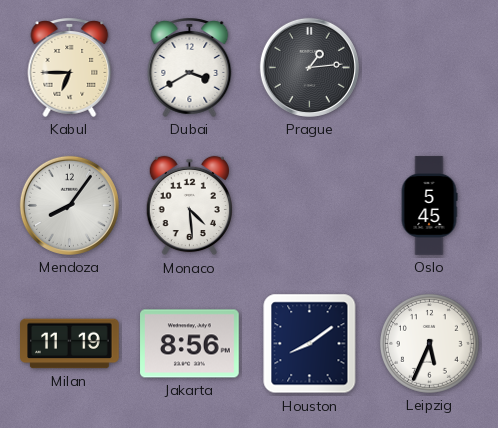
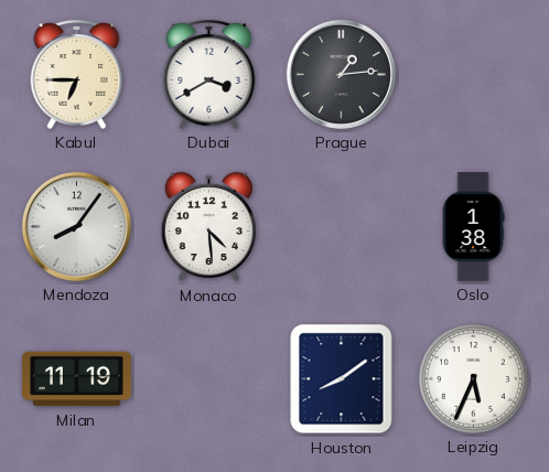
Oslo: 5:45 -> 1:38
Jakarta: 8:56 -> none
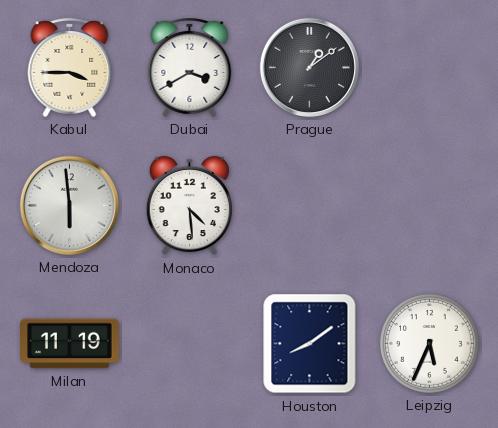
Kabul: 6:45 -> 3:45
Prague: 1:14 -> 1:09
Mendoza: 8:06 -> 5:59
Oslo: 1:38 -> none
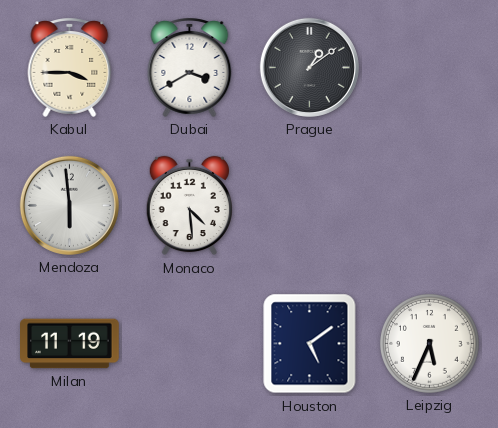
Houston: 8:09 -> 5:09
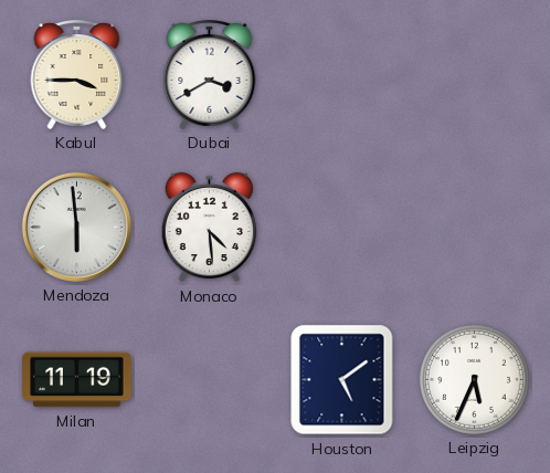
Prague: 1:09 -> none
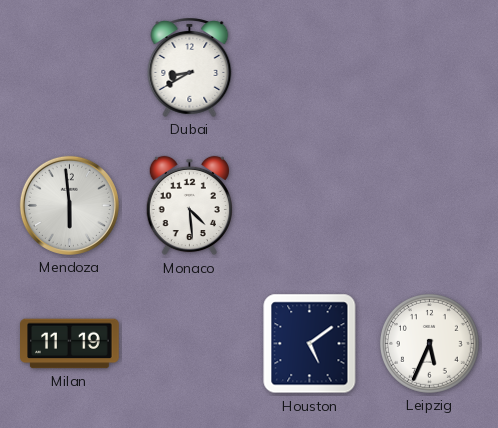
Kabul: 3:45 -> none
Dubai: 3:40 -> 8:40
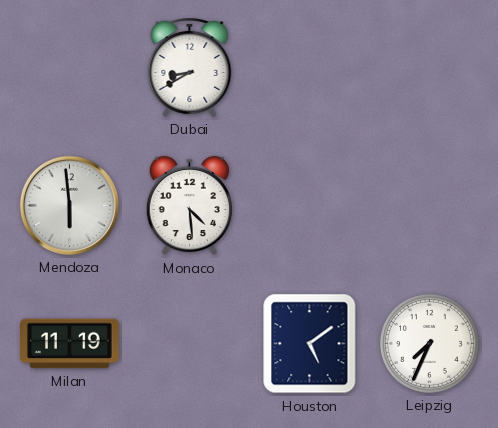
Leipzig: 5:34 -> 7:34
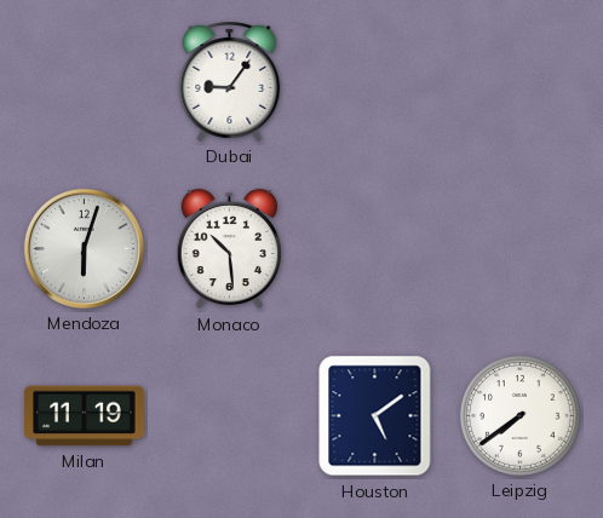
Dubai: 8:40 -> 9:06
Mendoza: 5:59 -> 6:03
Monaco: 4:29 -> 10:29
Leipzig: 7:34 -> 7:39
